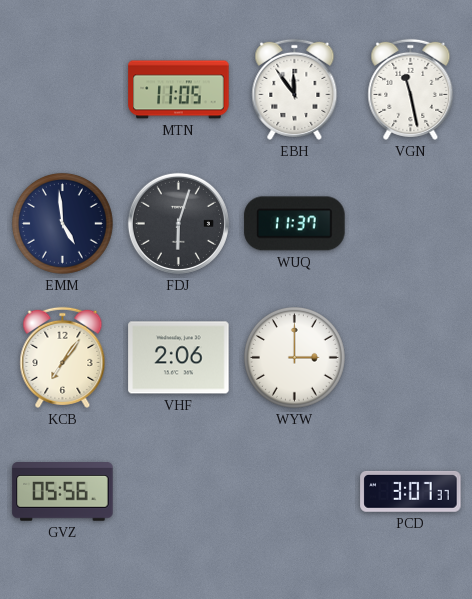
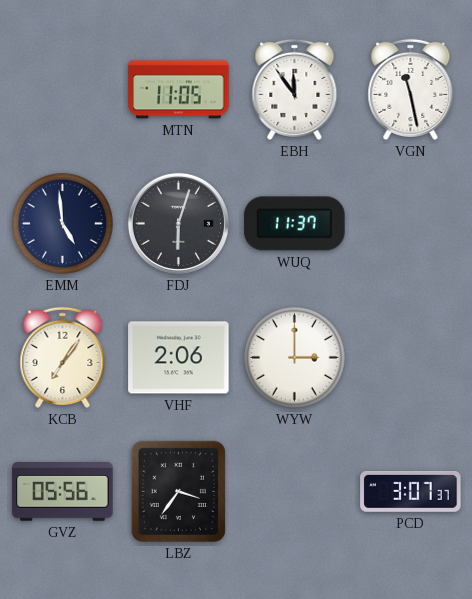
LBZ: none -> 3:36
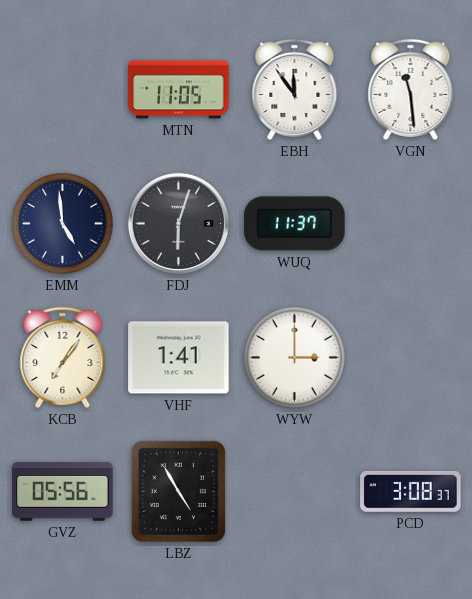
VGN: 11:28 -> 11:29
VHF: 2:06 -> 1:41
LBZ: 3:36 -> 4:55
PCD: 3:07 -> 3:08
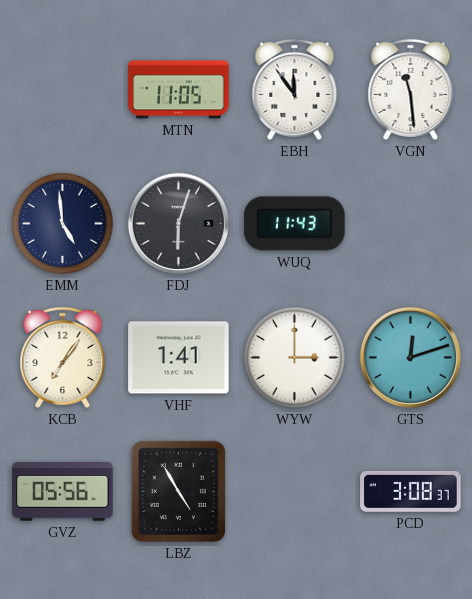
WUQ: 11:37 -> 11:43
GTS: none -> 12:12
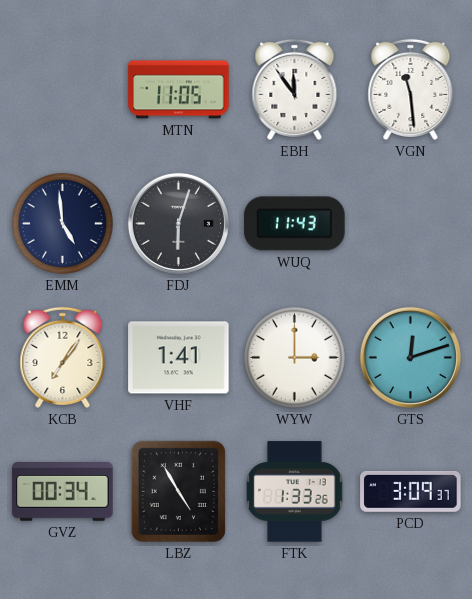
GVZ: 05:56 -> 00:34
FTK: none -> 1:33
PCD: 3:08 -> 3:09
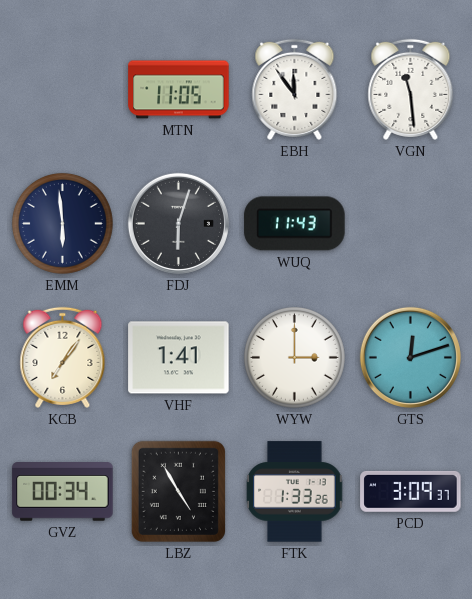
EMM: 4:59 -> 5:59
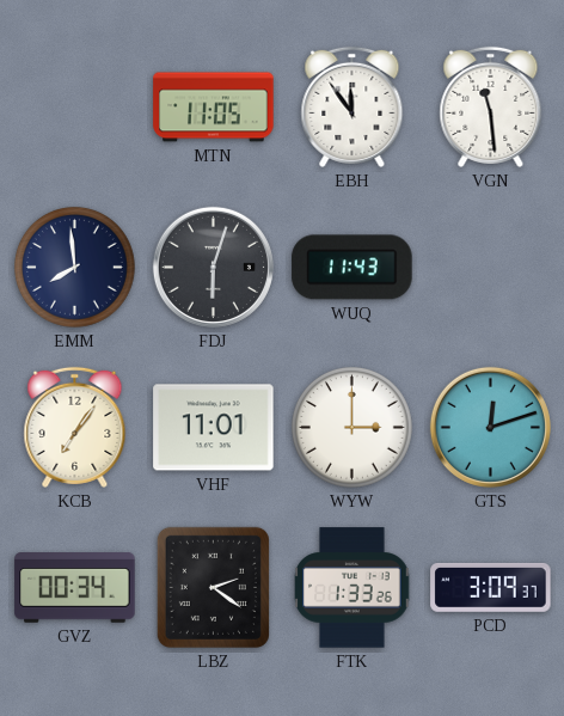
EMM: 5:59 -> 7:59
VHF: 1:41 -> 11:01
LBZ: 4:55 -> 2:21
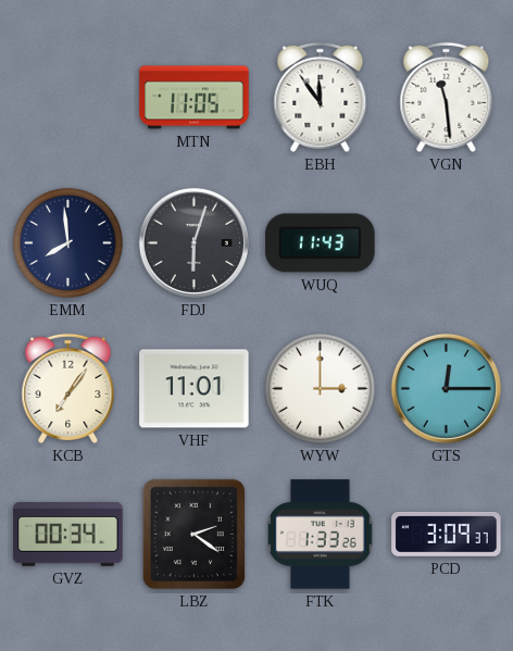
GTS: 12:12 -> 12:15
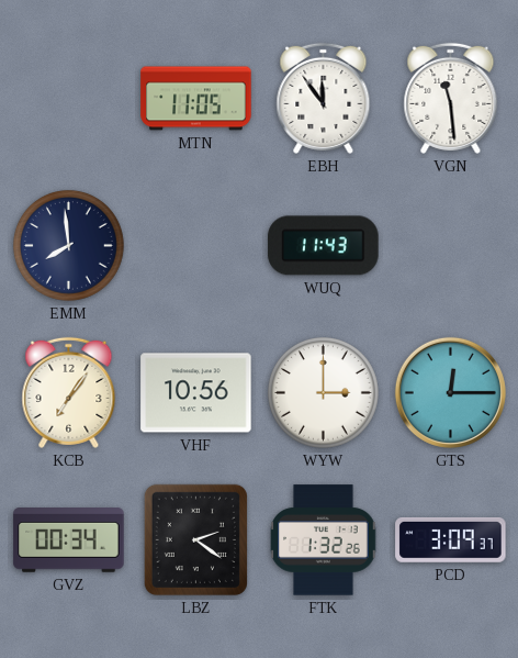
FDJ: 6:03 -> none
VHF: 11:01 -> 10:56
FTK: 1:33 -> 1:32
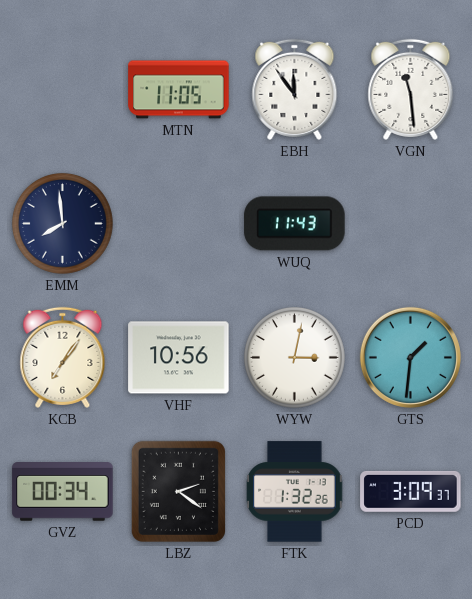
WYW: 3:00 -> 3:02
GTS: 12:15 -> 1:31
